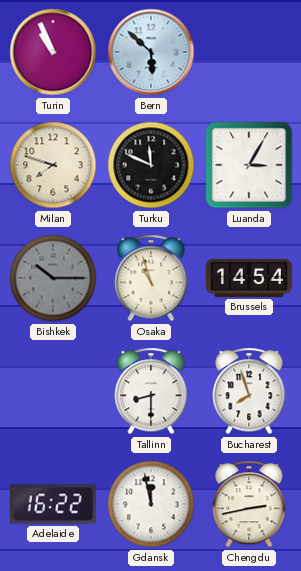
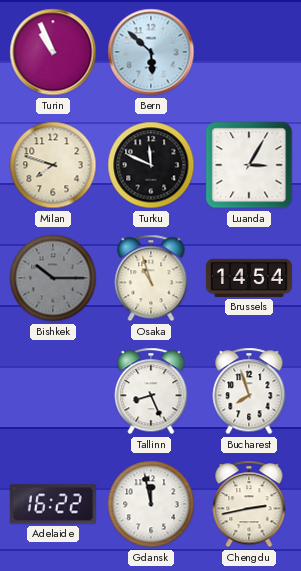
Tallinn: 8:30 -> 8:26
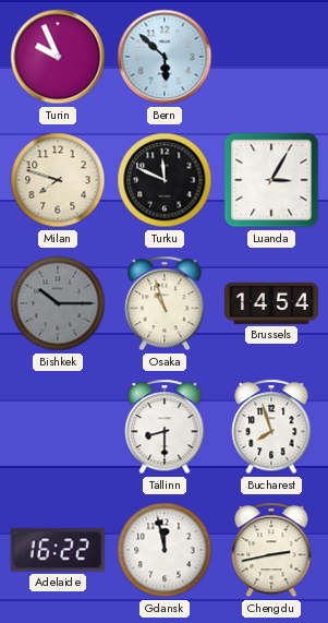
Turin: 10:56 -> 9:56
Tallinn: 8:26 -> 8:30
